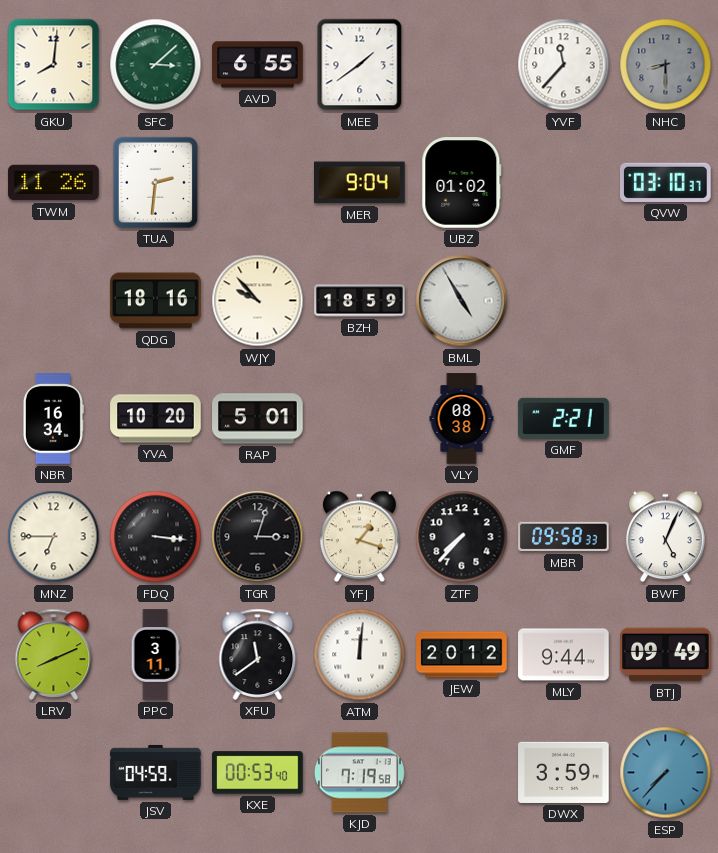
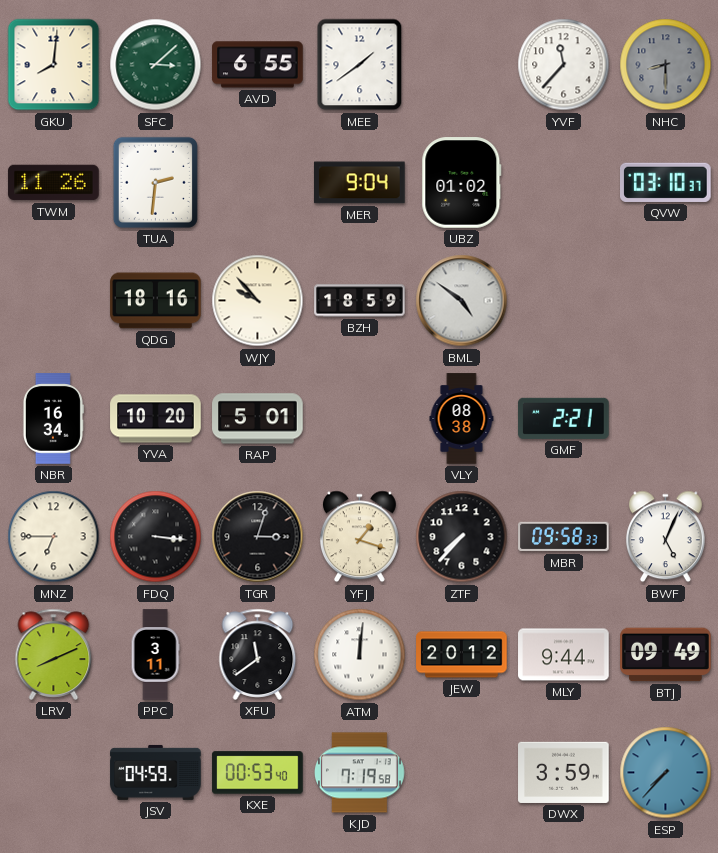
BML: 4:55 -> 4:51
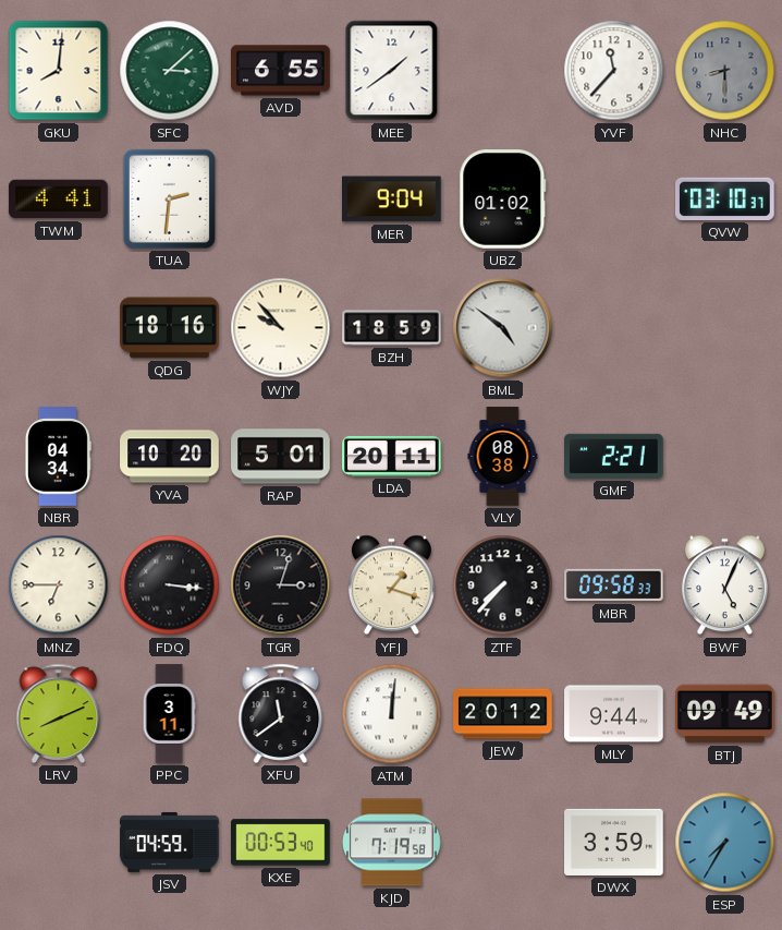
TWM: 11:26 -> 4:41
NBR: 16:34 -> 04:34
LDA: none -> 20:11
ESP: 7:37 -> 7:35
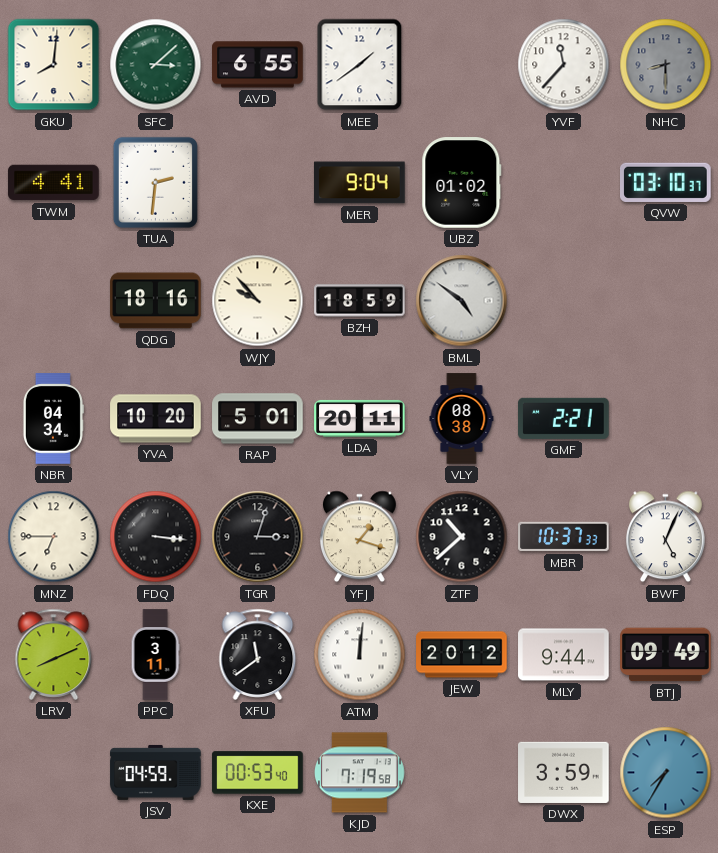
ZTF: 7:37 -> 10:38
MBR: 09:58 -> 10:37
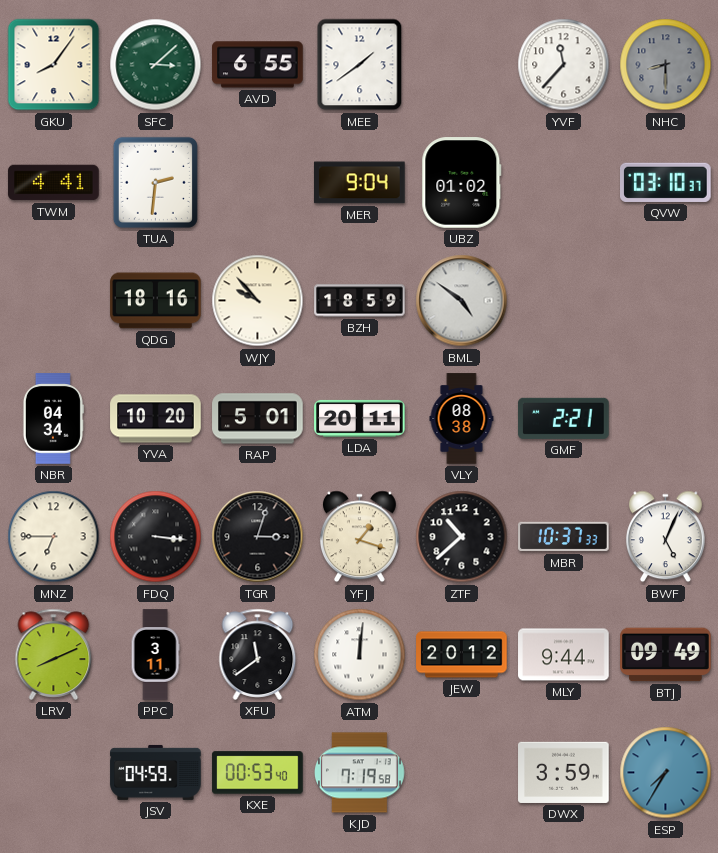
GKU: 8:01 -> 8:06
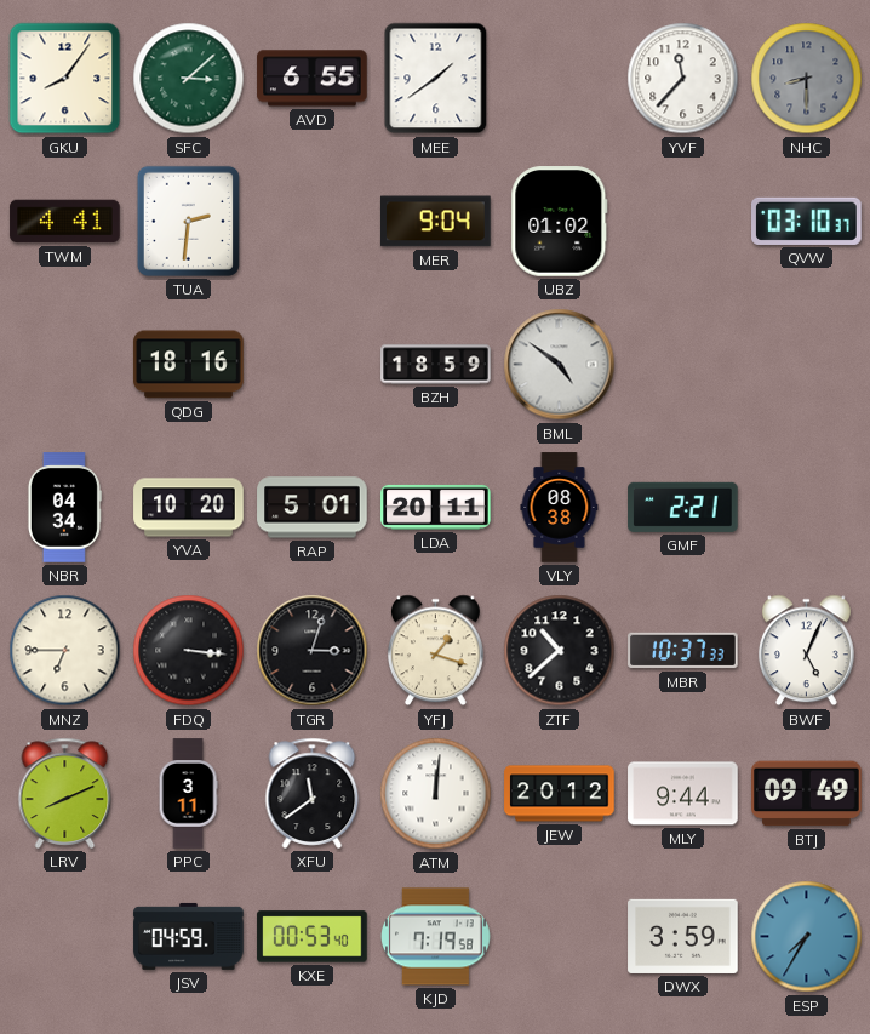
WJY: 9:53 -> none
